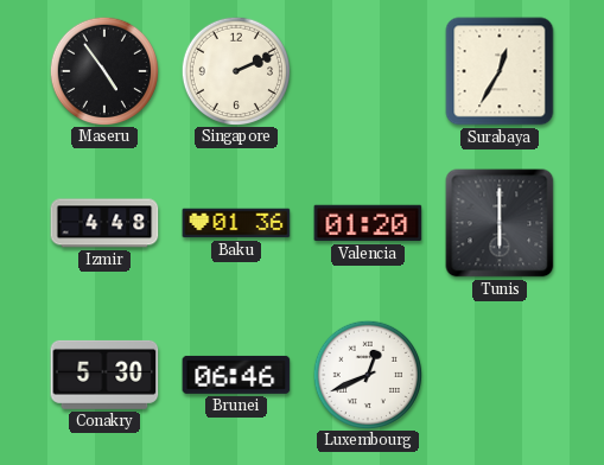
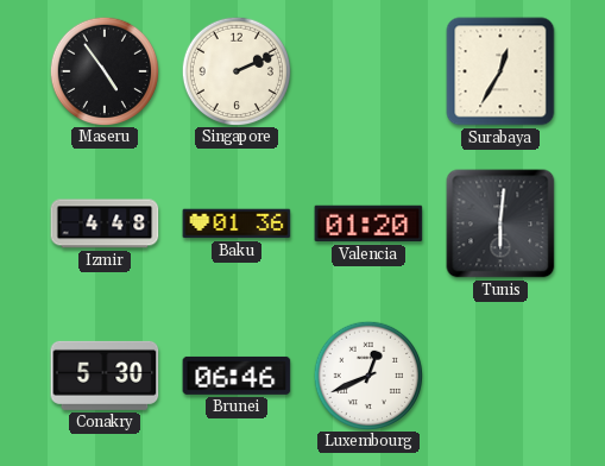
Tunis: 6:00 -> 6:01
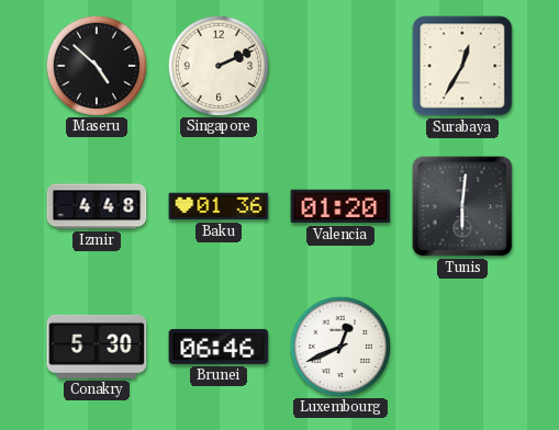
Maseru: 4:54 -> 4:52
